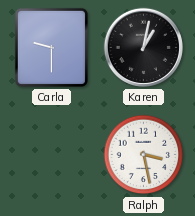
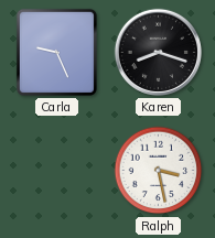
Carla: 9:30 -> 9:26
Karen: 1:02 -> 8:18
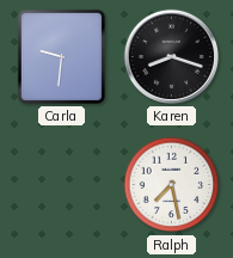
Carla: 9:26 -> 9:31
Ralph: 3:28 -> 7:28
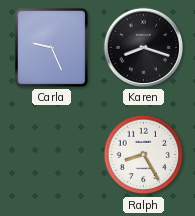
Carla: 9:31 -> 9:26
Ralph: 7:28 -> 8:25
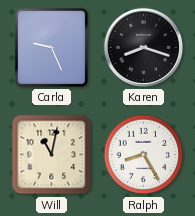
Will: none -> 11:02
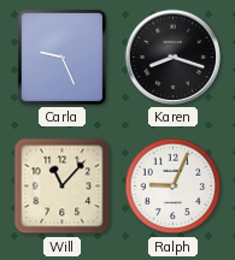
Will: 11:02 -> 11:07
Ralph: 8:25 -> 9:04
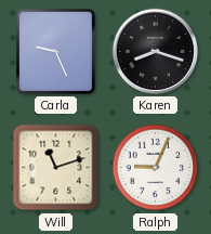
Will: 11:07 -> 11:12
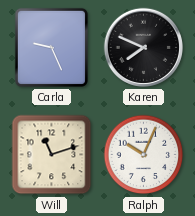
Karen: 8:18 -> 7:49
Ralph: 9:04 -> 10:04
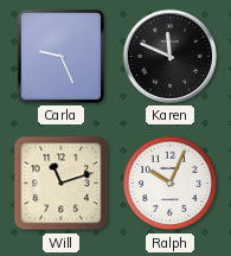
Karen: 7:49 -> 11:49
